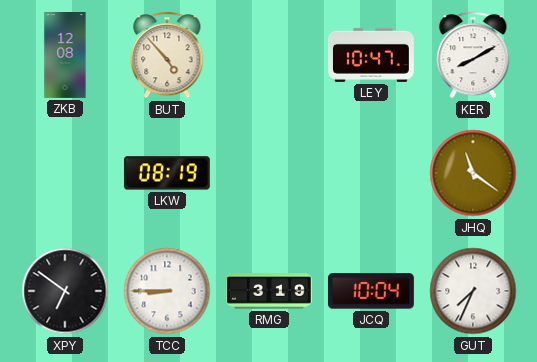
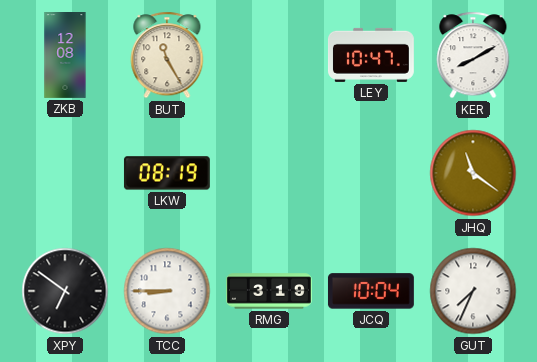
BUT: 4:53 -> 11:25
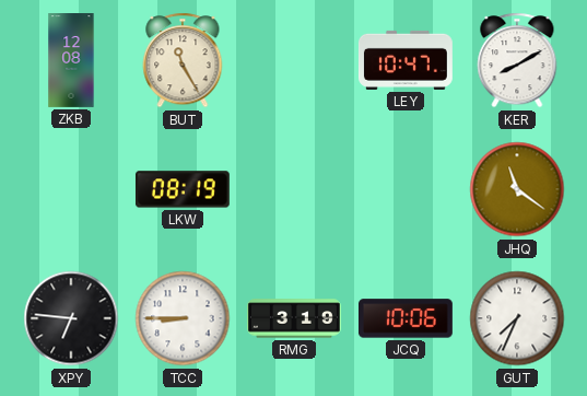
XPY: 6:51 -> 6:46
JCQ: 10:04 -> 10:06
